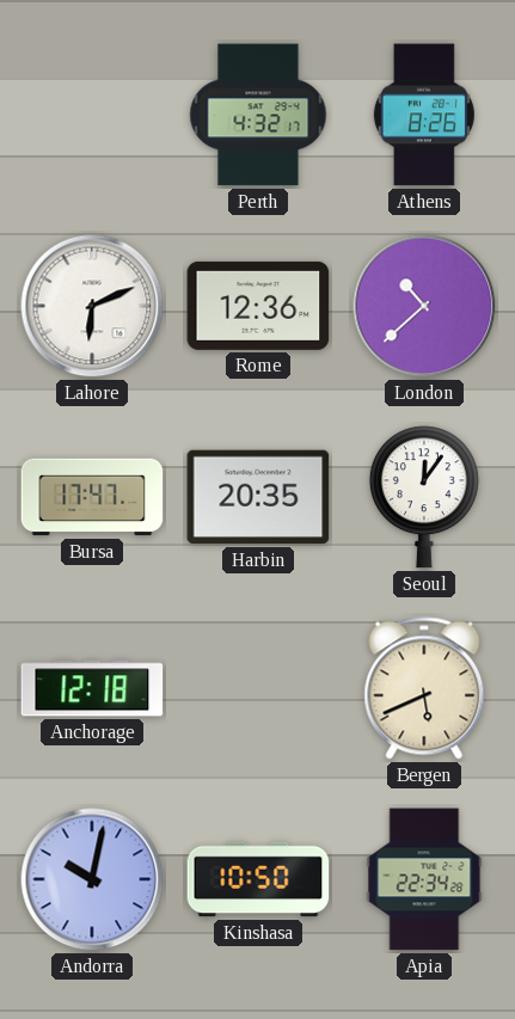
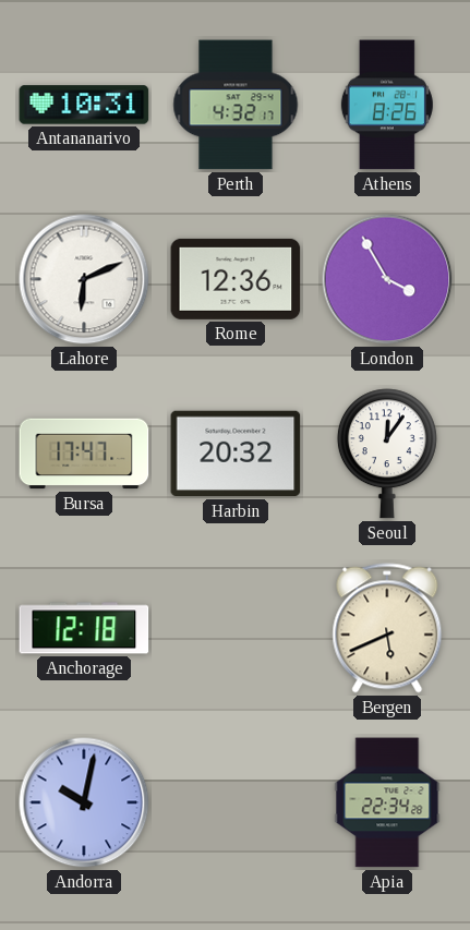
Antananarivo: none -> 10:31
London: 10:38 -> 3:55
Harbin: 20:35 -> 20:32
Kinshasa: 10:50 -> none
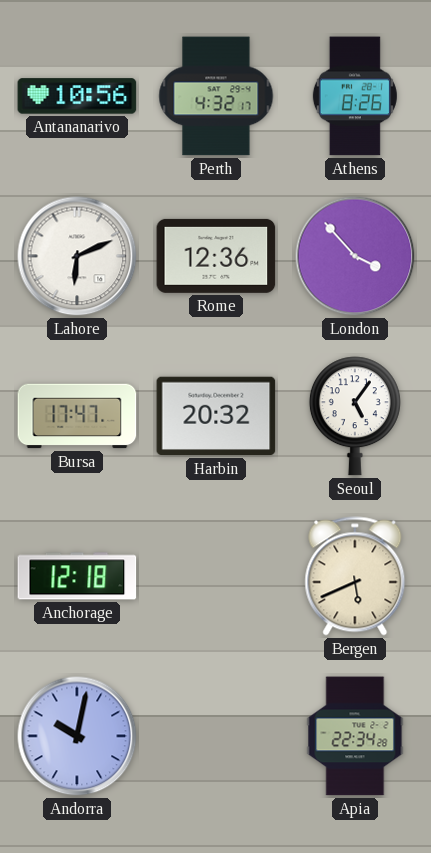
Antananarivo: 10:31 -> 10:56
London: 3:55 -> 3:53
Seoul: 12:06 -> 5:06
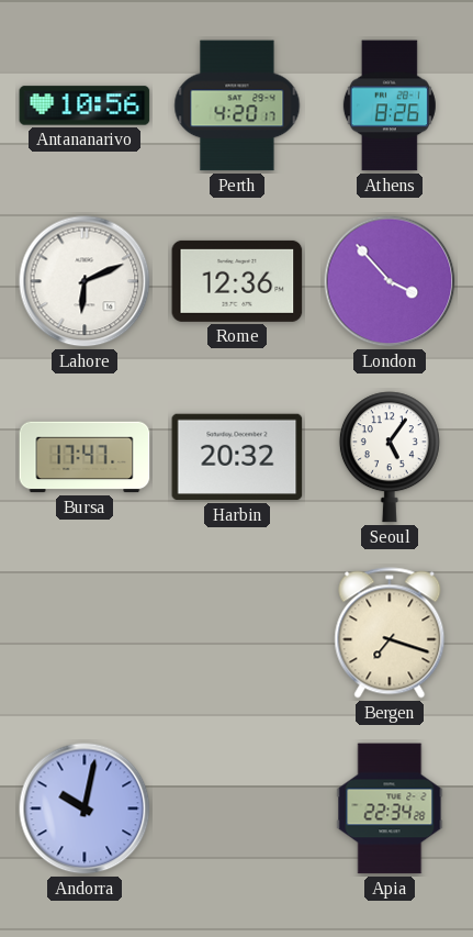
Perth: 4:32 -> 4:20
Anchorage: 12:18 -> none
Bergen: 5:41 -> 7:18
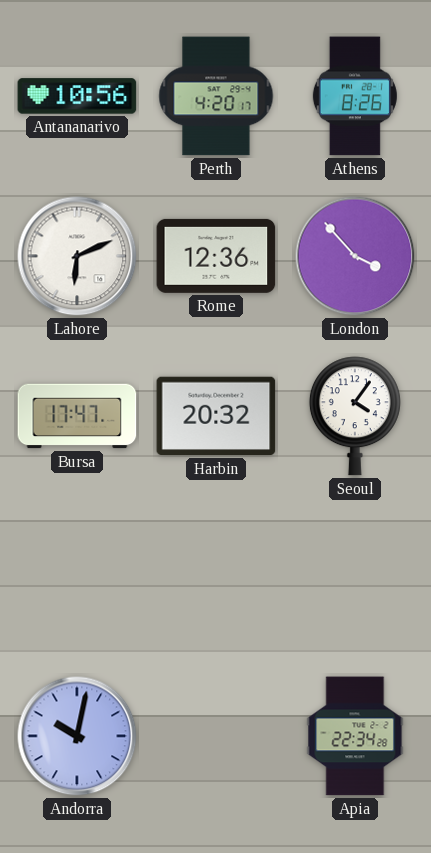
Seoul: 5:06 -> 4:06
Bergen: 7:18 -> none
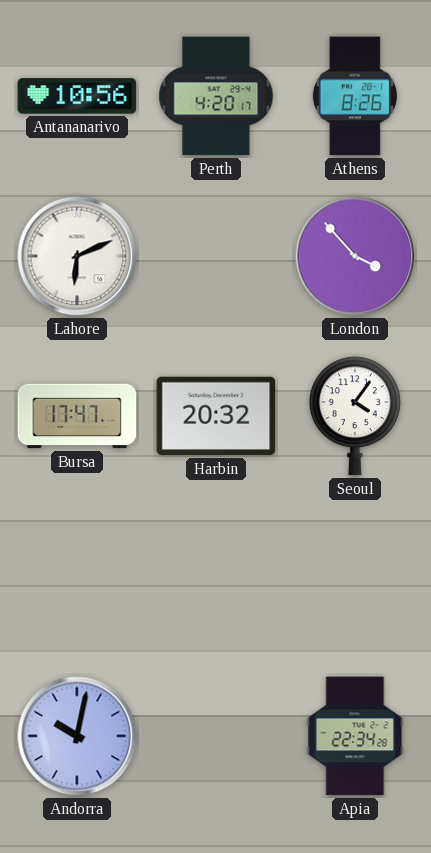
Rome: 12:36 -> none
